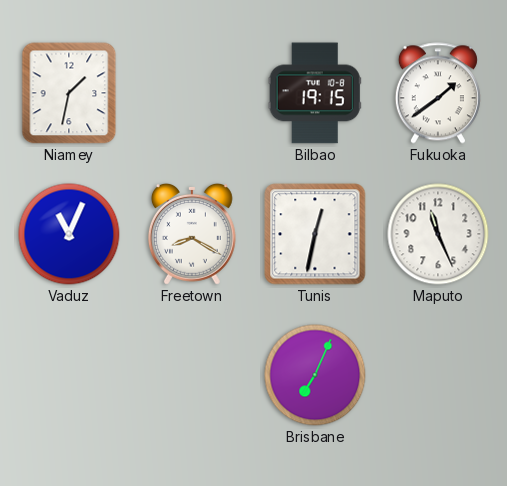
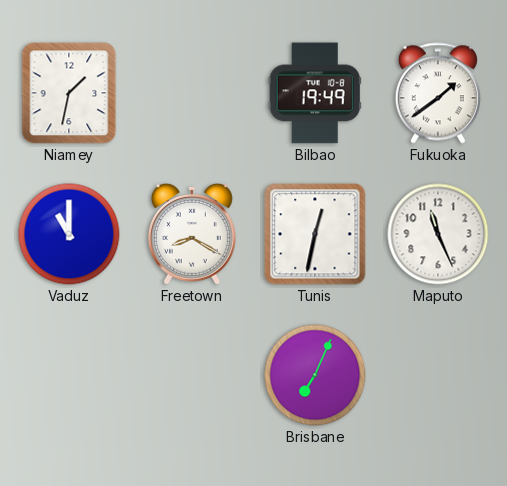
Bilbao: 19:15 -> 19:49
Vaduz: 11:04 -> 11:00
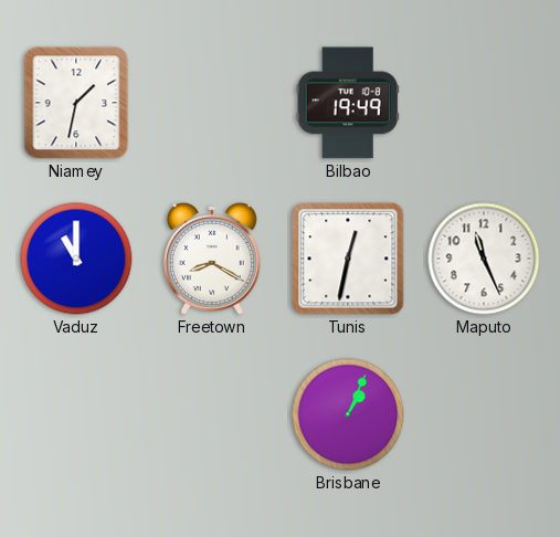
Fukuoka: 1:39 -> none
Brisbane: 7:04 -> 1:04
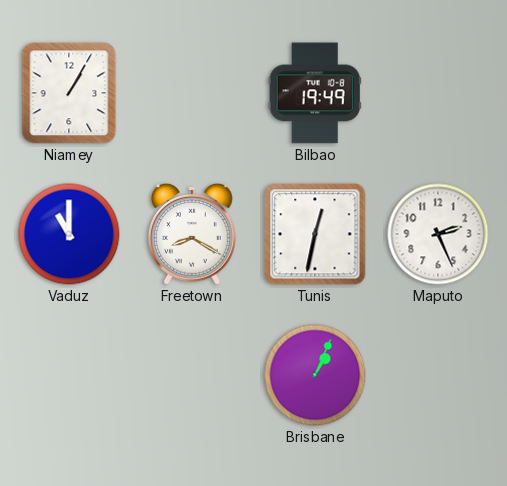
Niamey: 1:32 -> 1:05
Maputo: 11:26 -> 2:26
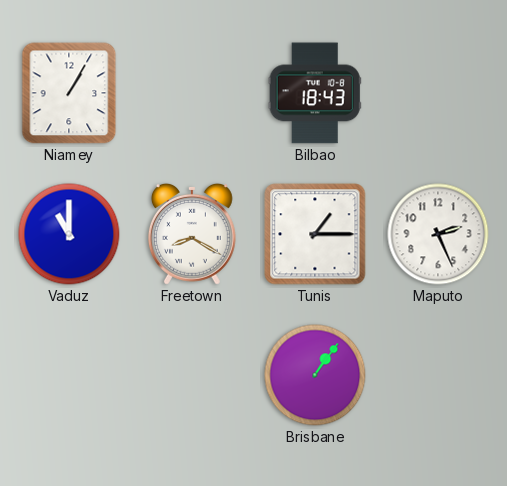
Bilbao: 19:49 -> 18:43
Tunis: 12:32 -> 1:15
Brisbane: 1:04 -> 1:06
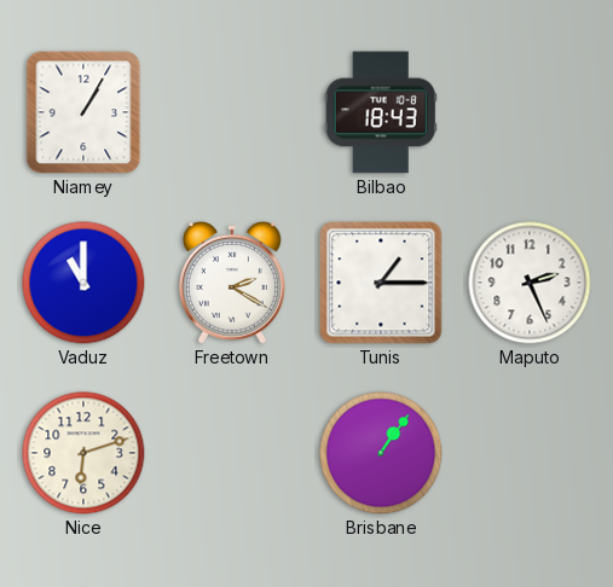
Freetown: 8:20 -> 2:20
Nice: none -> 6:12
